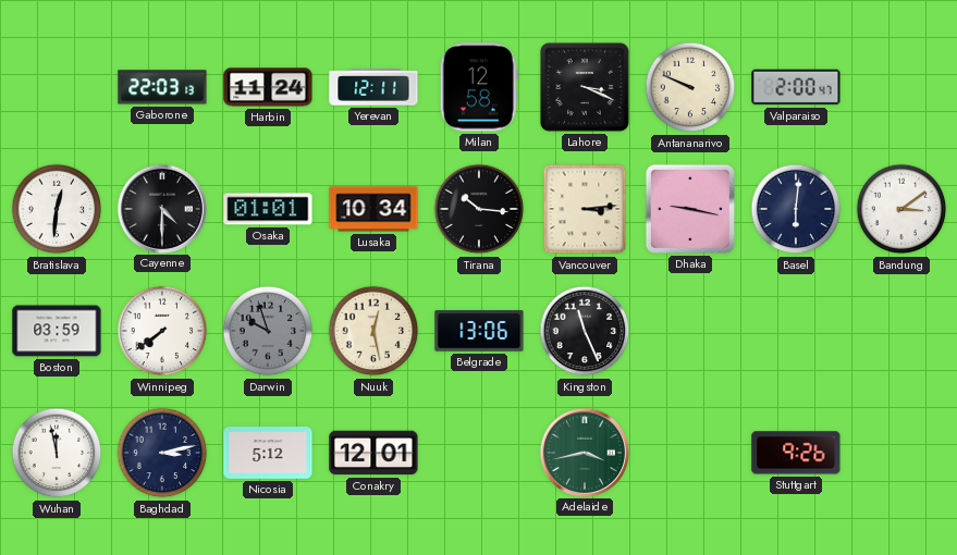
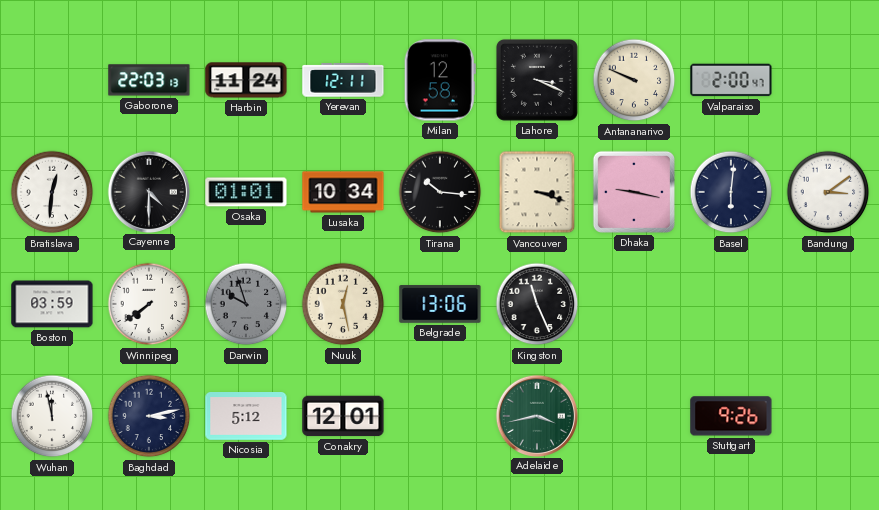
Vancouver: 3:14 -> 3:18
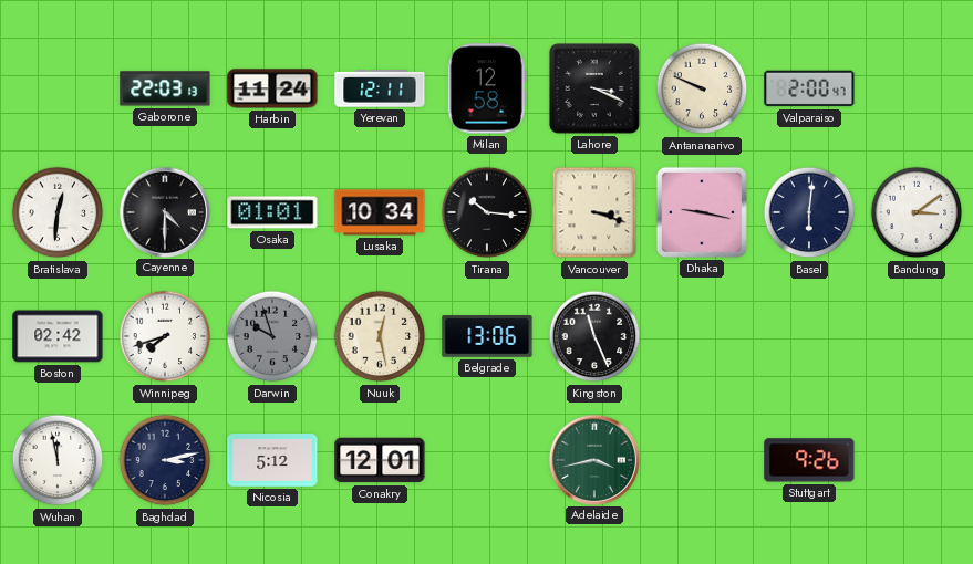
Boston: 03:59 -> 02:42
Winnipeg: 7:39 -> 7:42
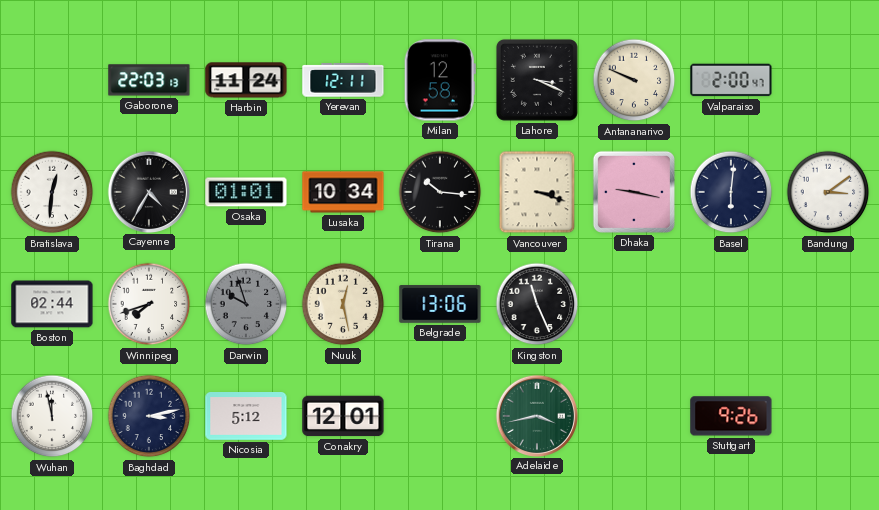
Cayenne: 4:30 -> 4:35
Boston: 02:42 -> 02:44
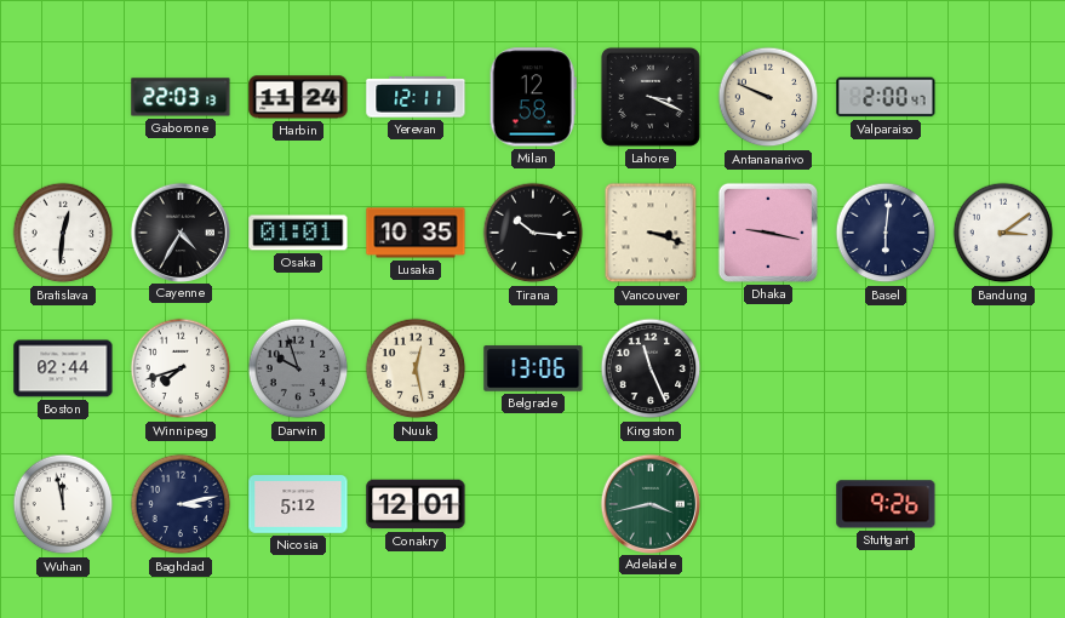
Lusaka: 10:34 -> 10:35
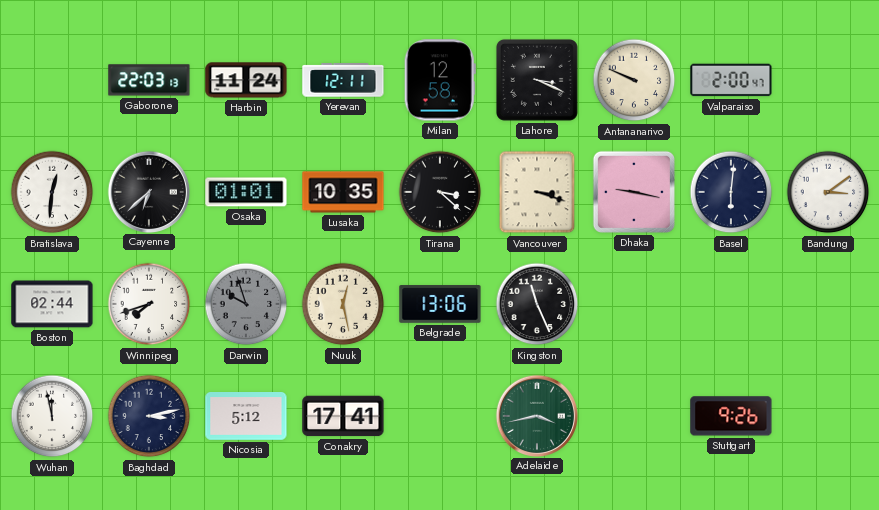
Cayenne: 4:35 -> 6:38
Tirana: 10:16 -> 3:22
Conakry: 12:01 -> 17:41
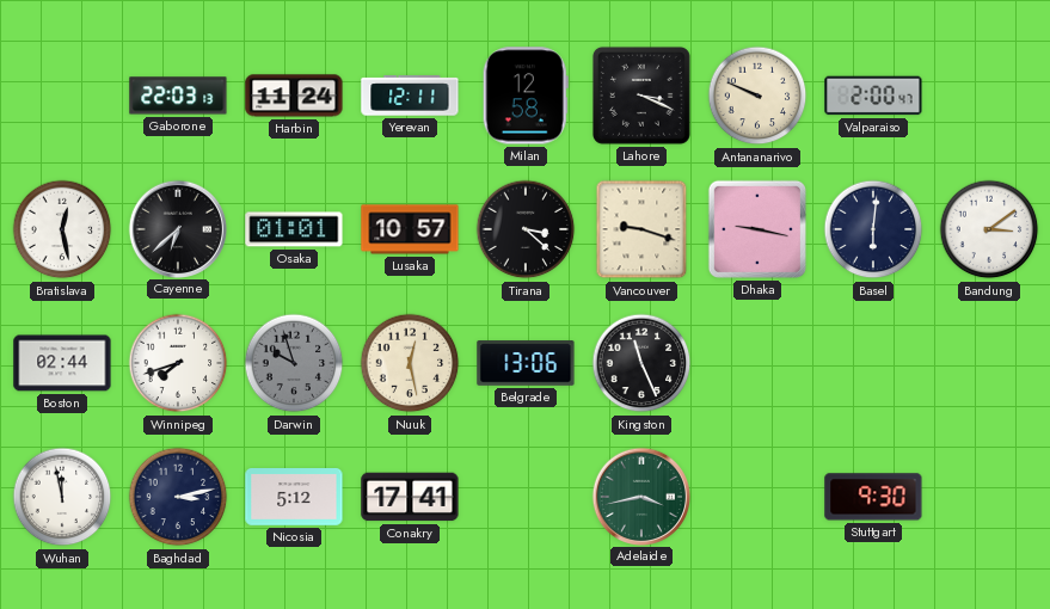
Bratislava: 12:31 -> 12:28
Lusaka: 10:35 -> 10:57
Vancouver: 3:18 -> 9:18
Stuttgart: 9:26 -> 9:30
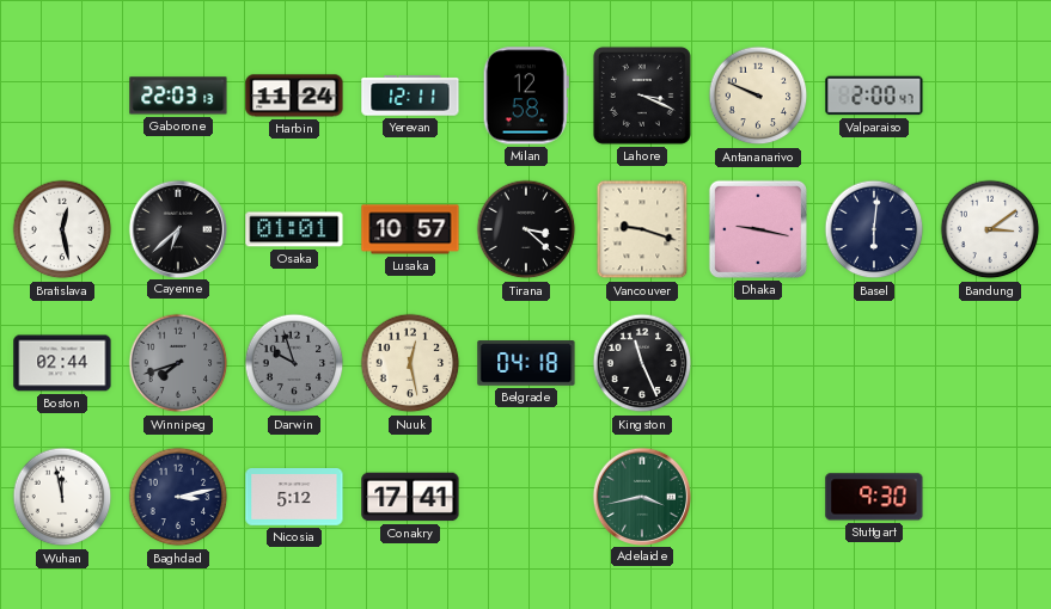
Winnipeg dial: white -> grey
Belgrade: 13:06 -> 04:18
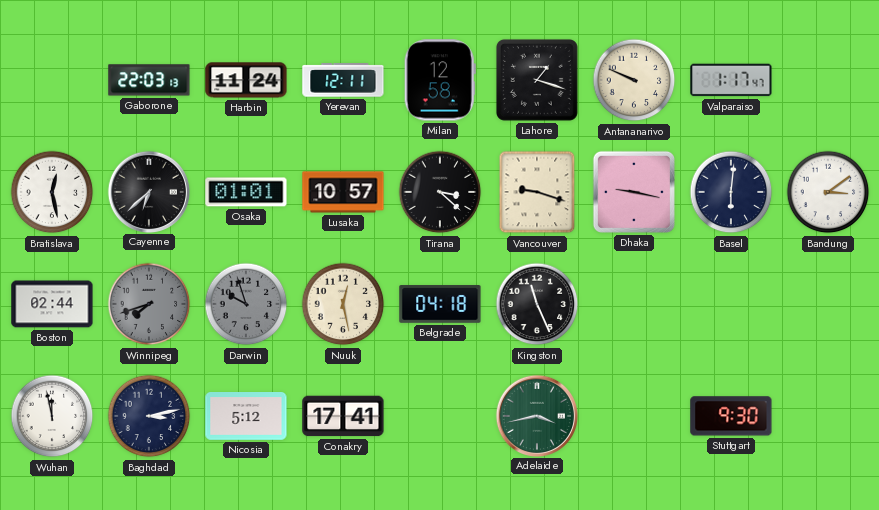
Lahore: 3:19 -> 1:18
Valparaiso: 2:00 -> 1:17
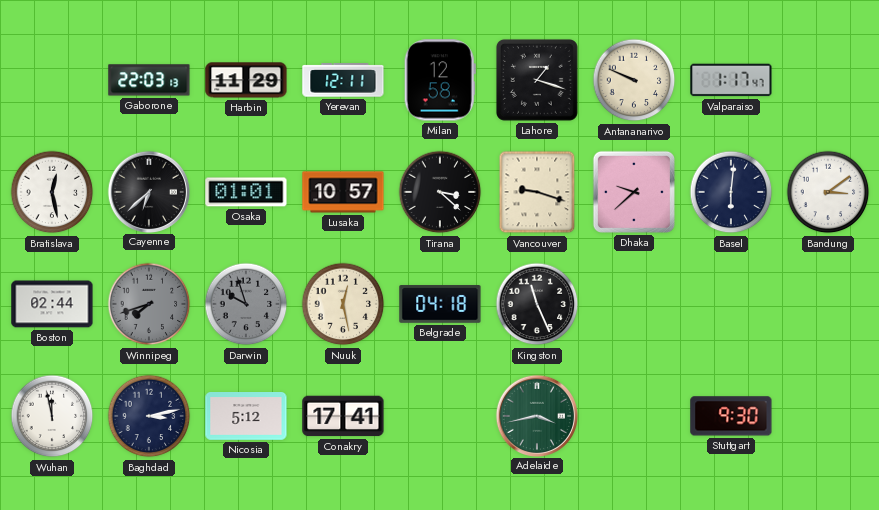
Harbin: 11:24 -> 11:29
Dhaka: 9:17 -> 9:38
